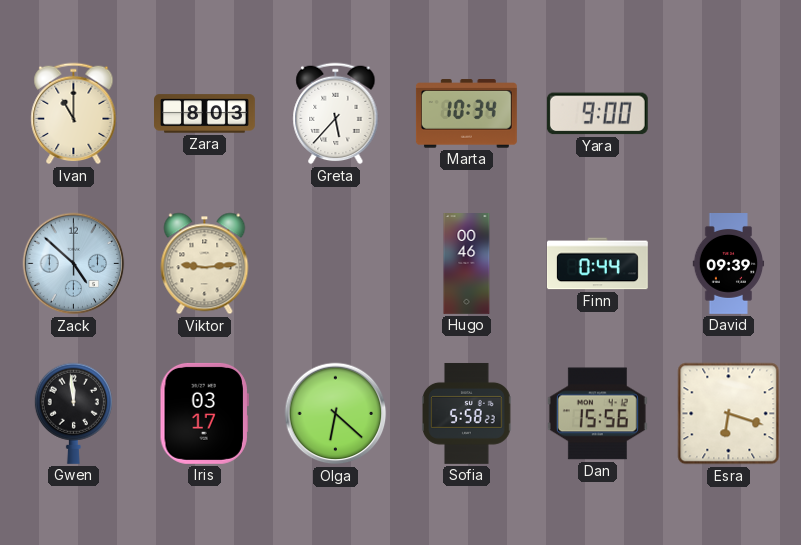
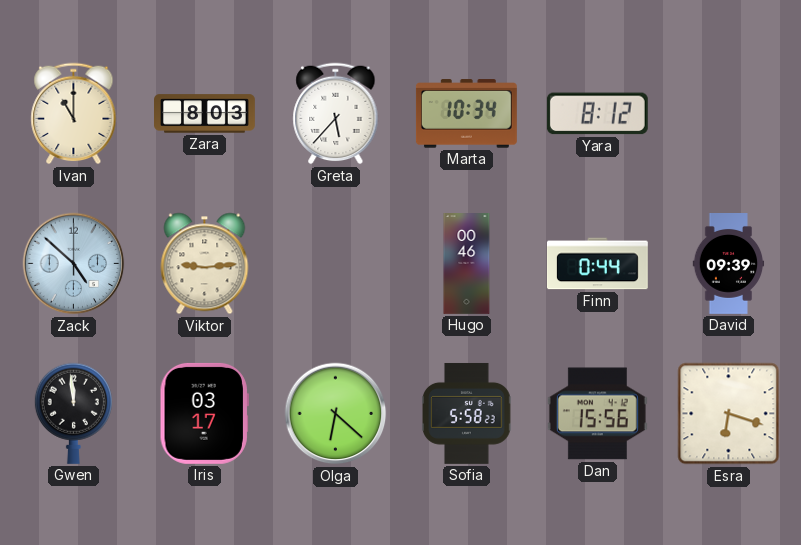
Yara: 9:00 -> 8:12
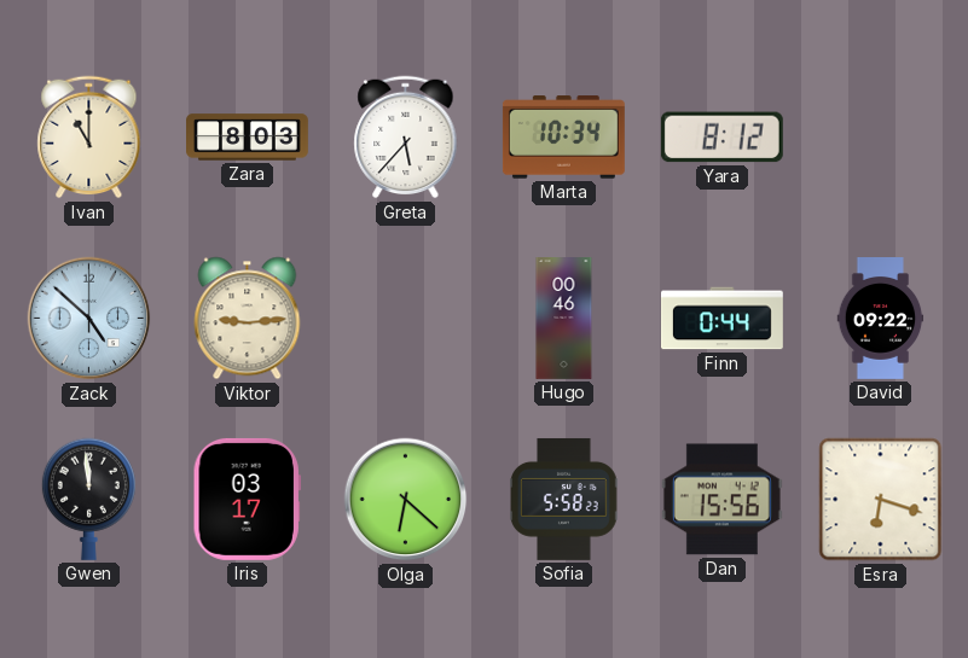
David: 09:39 -> 09:22
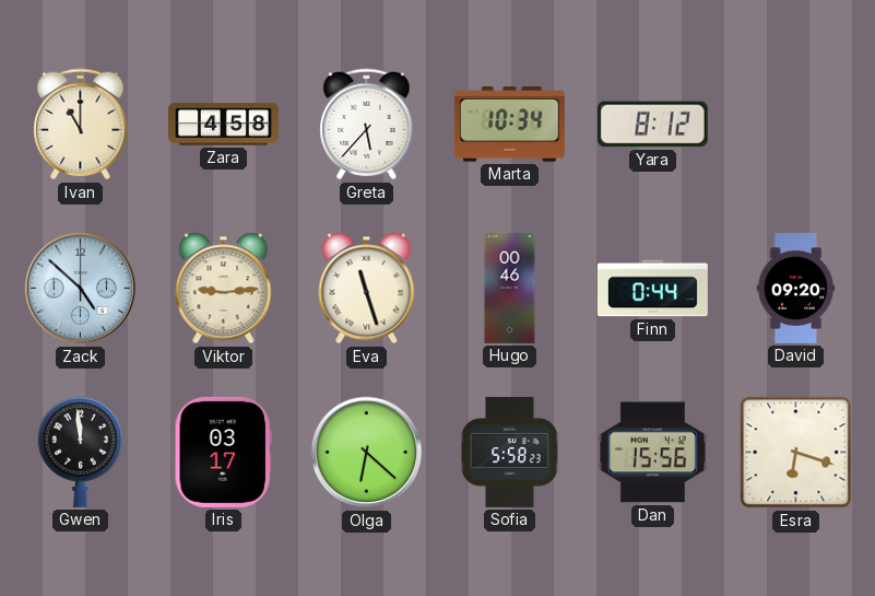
Zara: 8:03 -> 4:58
Eva: none -> 11:27
David: 09:22 -> 09:20
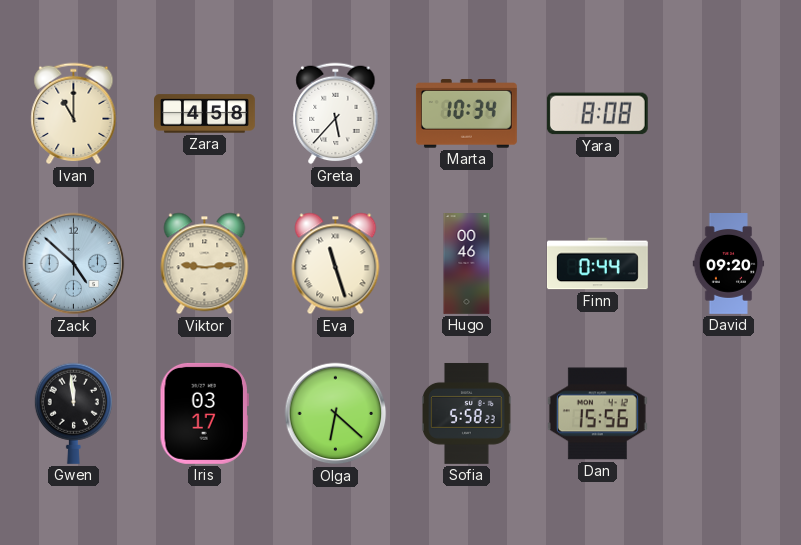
Yara: 8:12 -> 8:08
Esra: 6:18 -> none
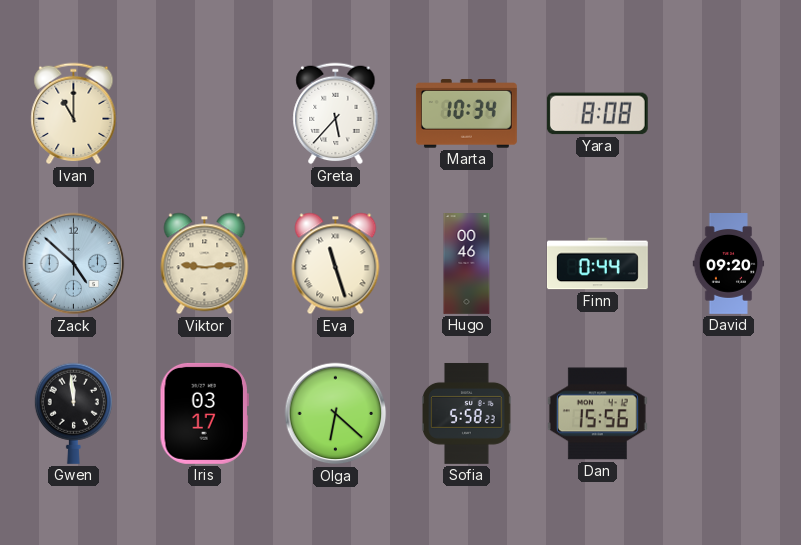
Zara: 4:58 -> none
